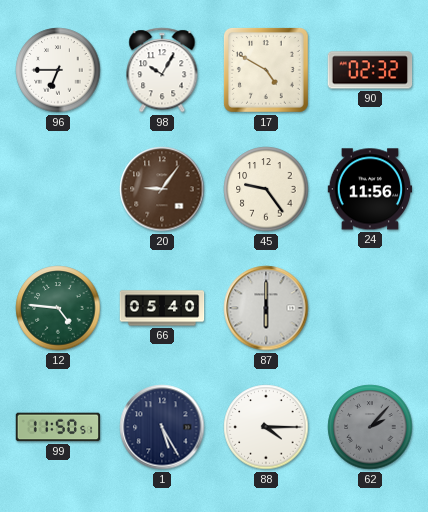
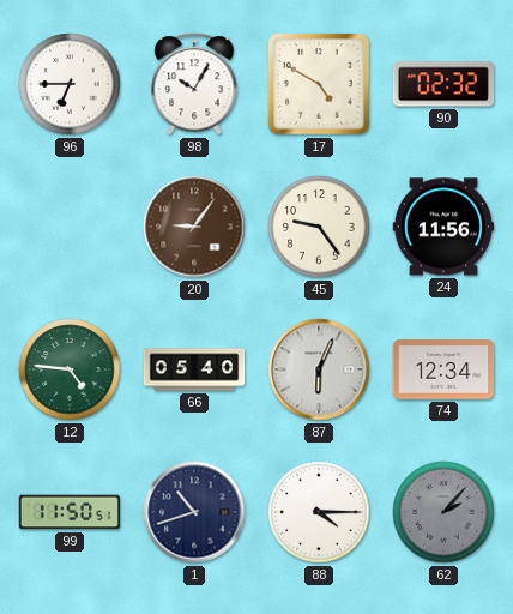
87: 6:00 -> 6:04
74: none -> 12:34
1: 5:25 -> 10:42
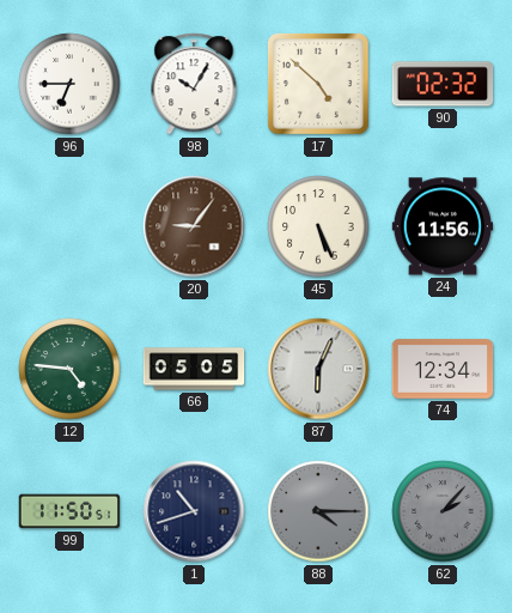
17: 4:50 -> 4:52
45: 9:24 -> 5:26
66: 05:40 -> 05:05
88 dial: white -> grey
